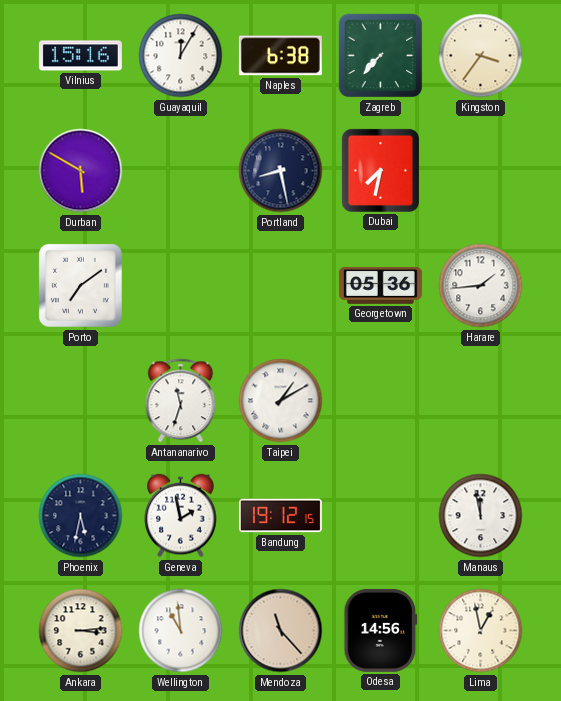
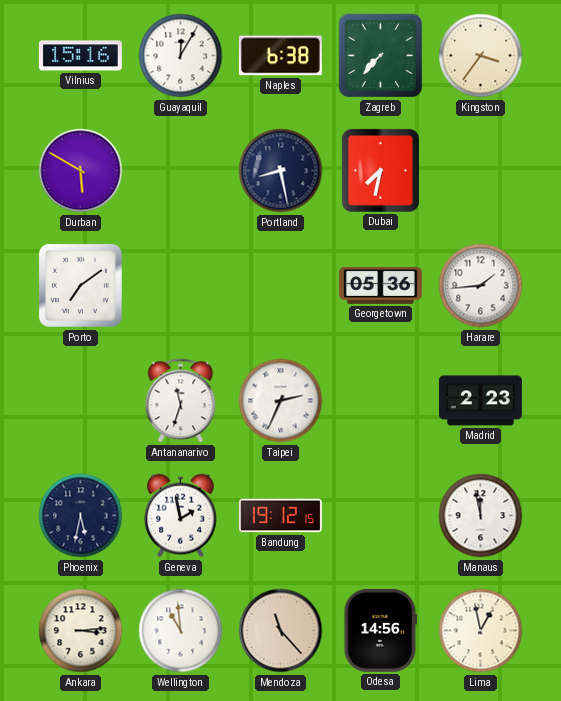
Taipei: 1:10 -> 2:34
Madrid: none -> 2:23
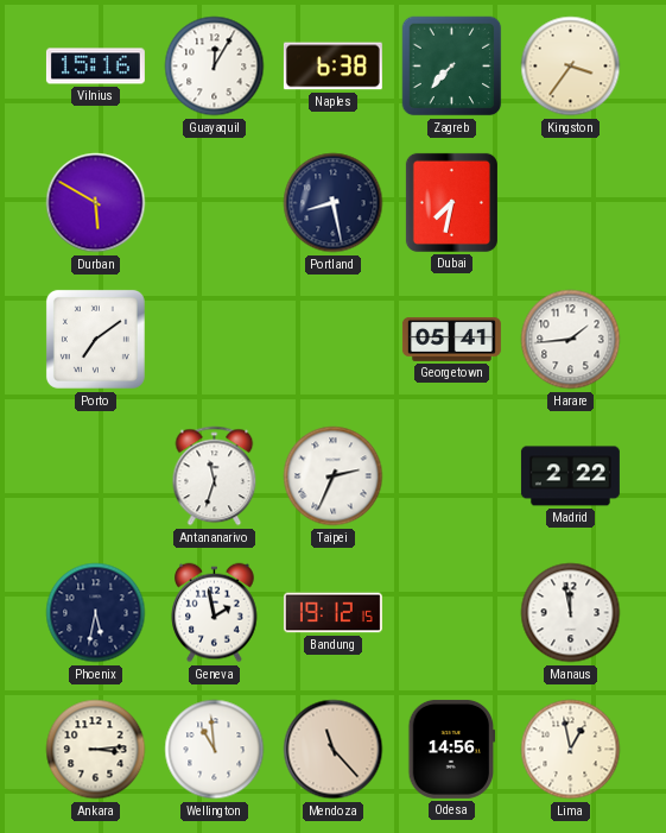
Georgetown: 05:36 -> 05:41
Madrid: 2:23 -> 2:22
